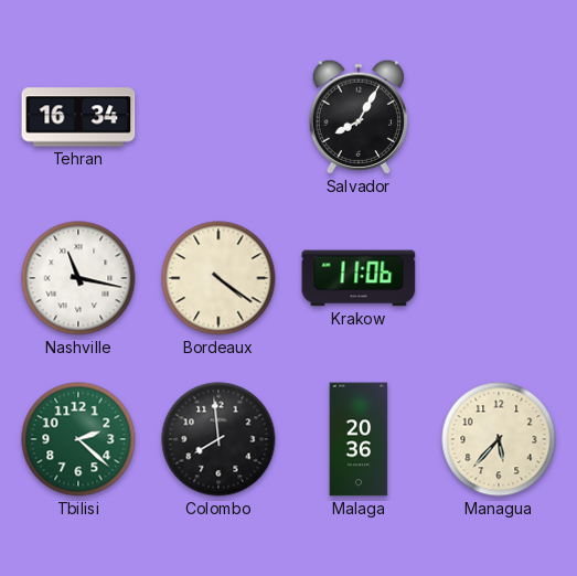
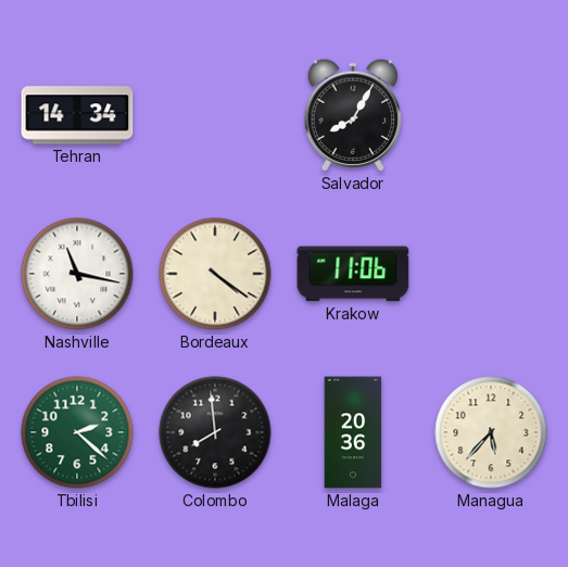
Tehran: 16:34 -> 14:34
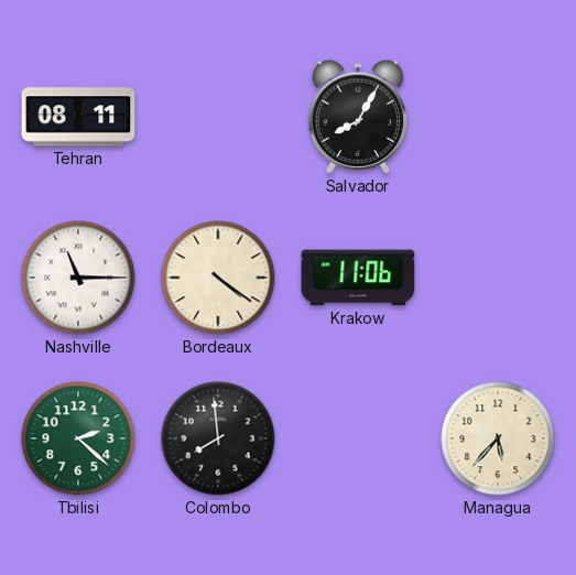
Tehran: 14:34 -> 08:11
Nashville: 11:17 -> 11:15
Malaga: 20:36 -> none
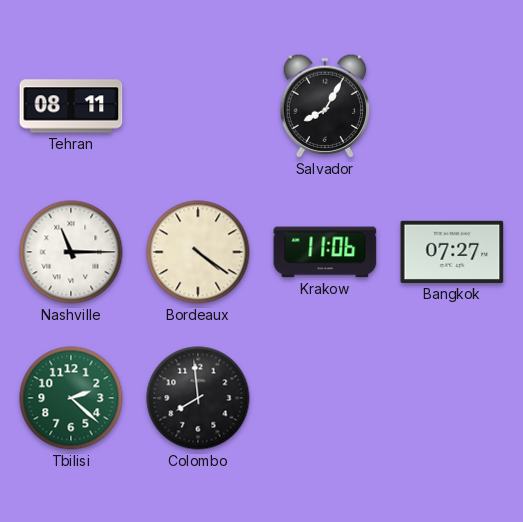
Bangkok: none -> 07:27
Managua: 5:37 -> none
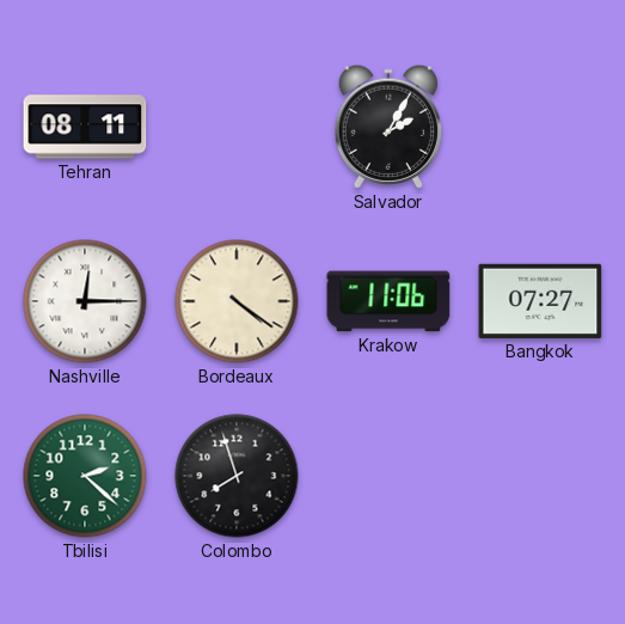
Salvador: 8:05 -> 2:05
Nashville: 11:15 -> 12:15
Colombo: 7:59 -> 7:57
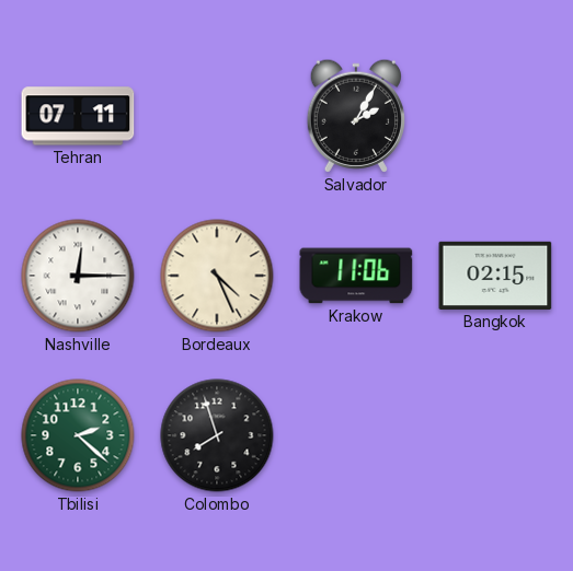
Tehran: 08:11 -> 07:11
Bordeaux: 4:21 -> 4:26
Bangkok: 07:27 -> 02:15
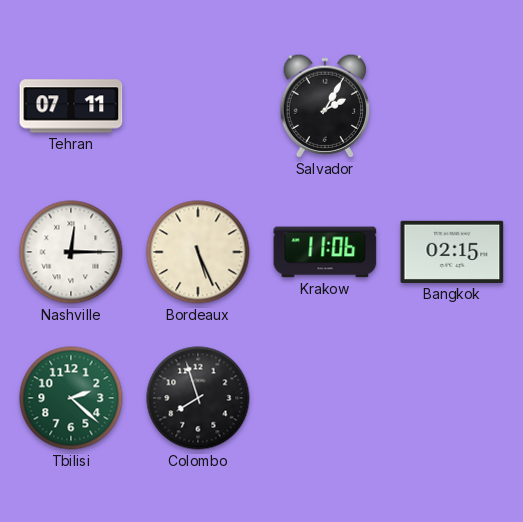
Bordeaux: 4:26 -> 5:26
